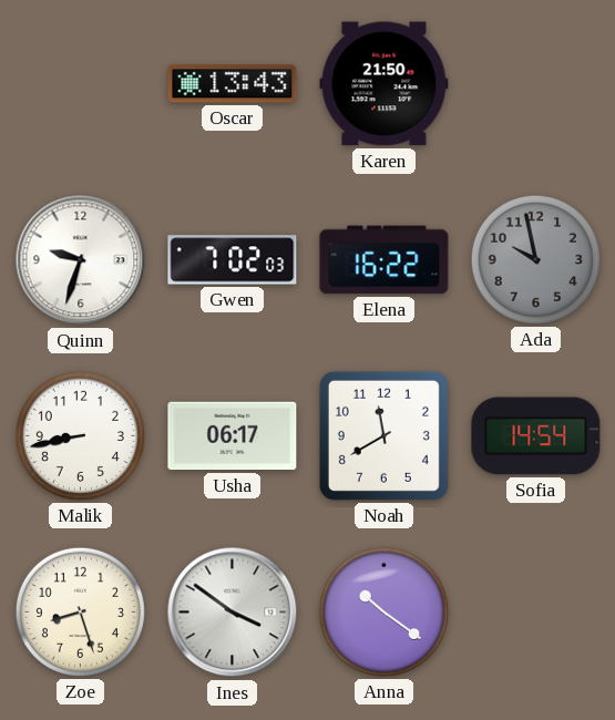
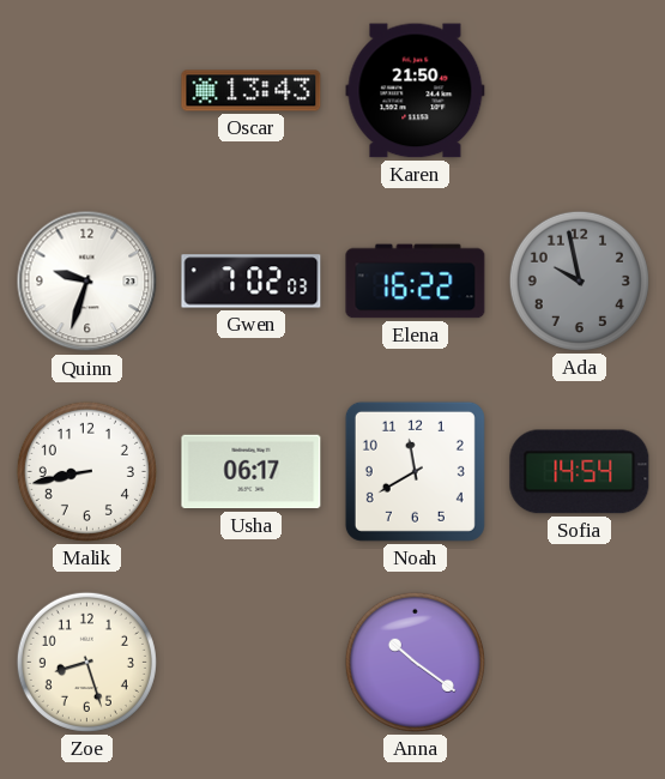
Ines: 3:51 -> none
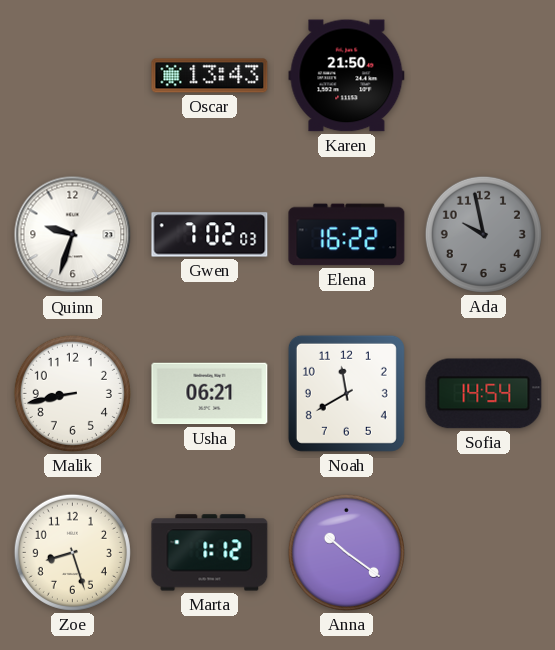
Usha: 06:17 -> 06:21
Marta: none -> 1:12
